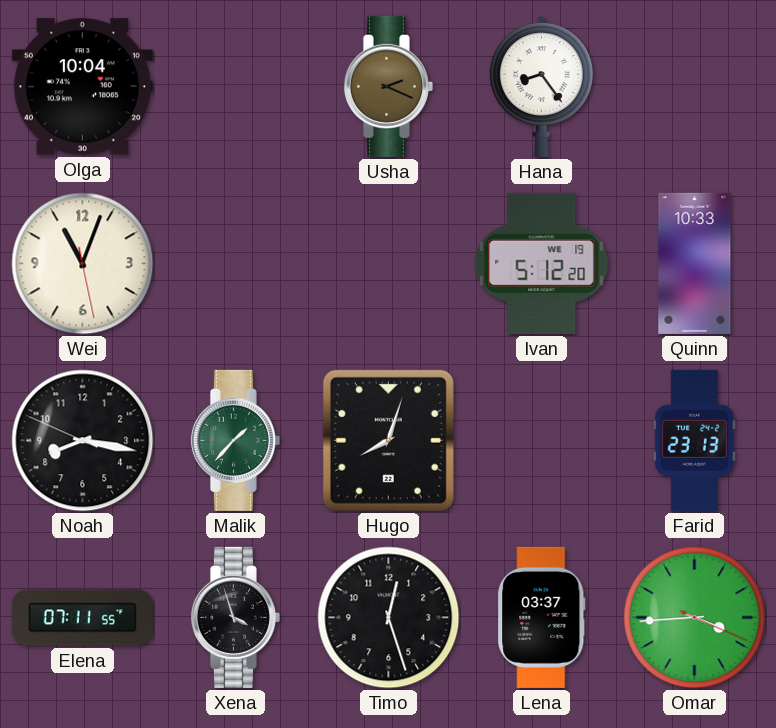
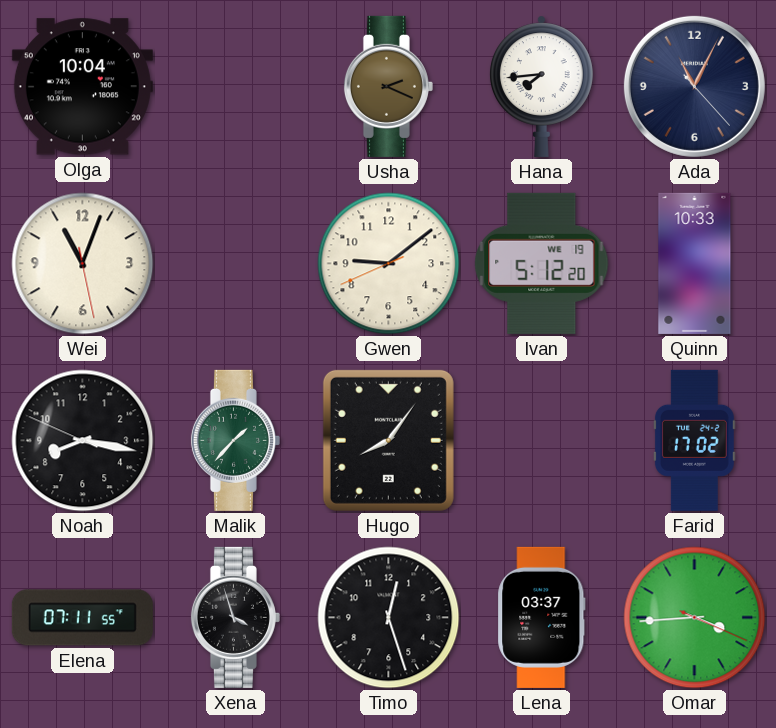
Hana: 8:24 -> 7:44
Ada: none -> 11:04
Gwen: none -> 9:08
Hugo: 8:03 -> 8:06
Farid: 23:13 -> 17:02
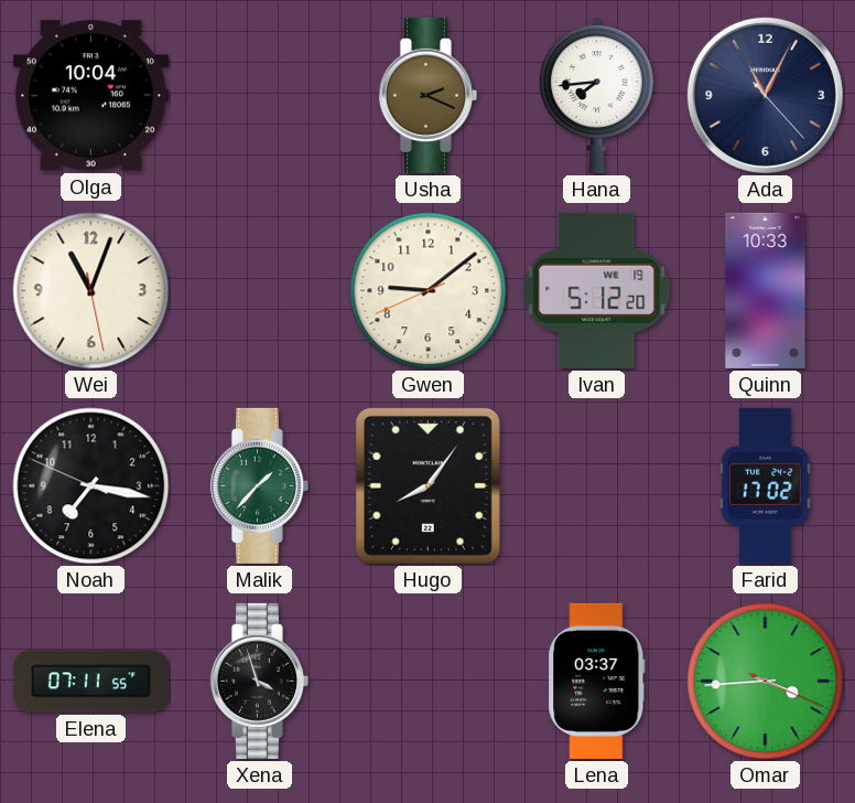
Noah: 8:16 -> 7:16
Timo: 12:27 -> none
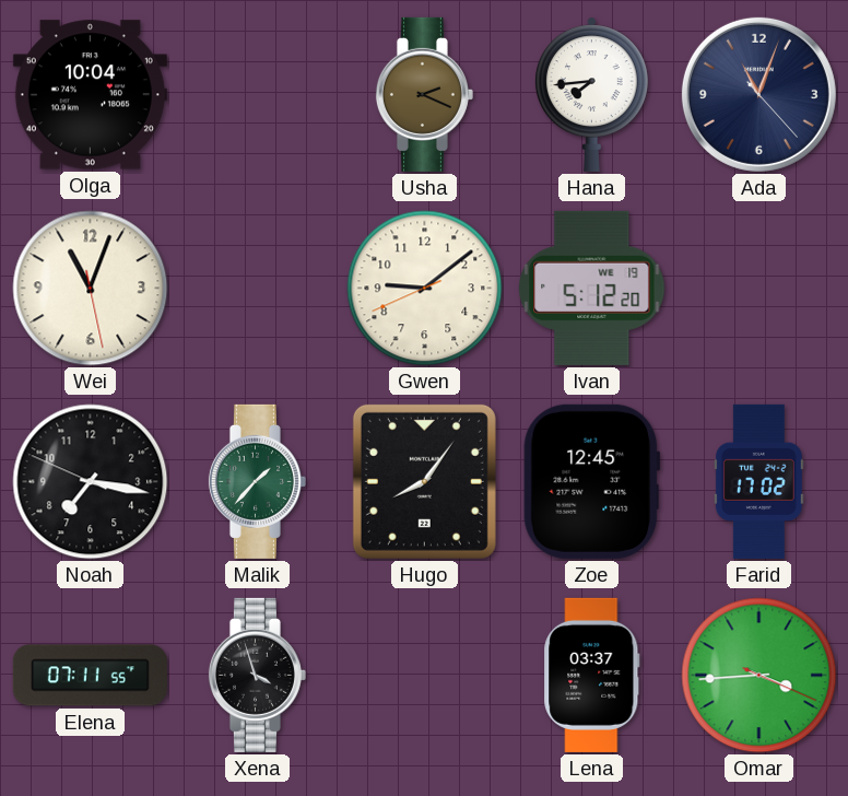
Ada: 11:04 -> 11:03
Quinn: 10:33 -> none
Zoe: none -> 12:45
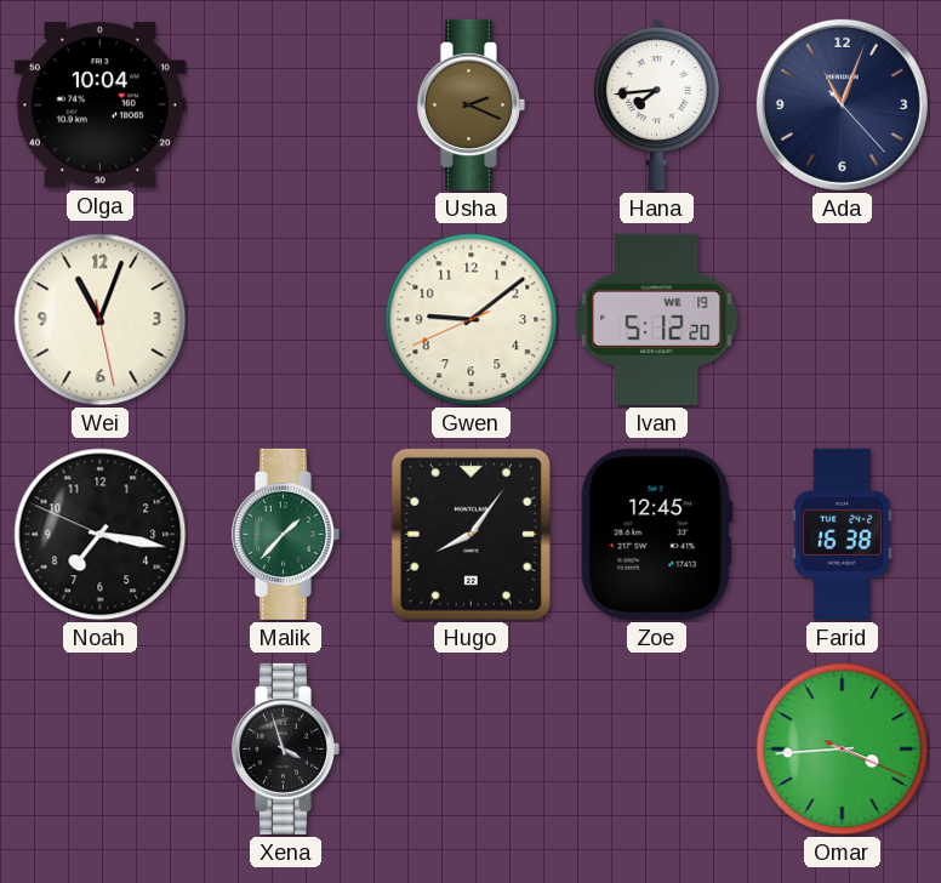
Farid: 17:02 -> 16:38
Elena: 07:11 -> none
Lena: 03:37 -> none
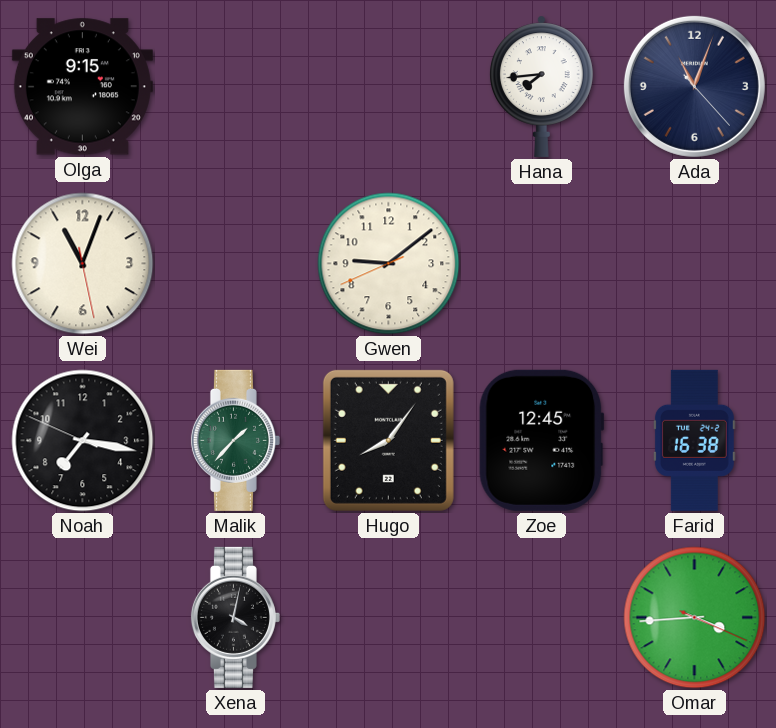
Olga: 10:04 -> 9:15
Usha: 2:19 -> none
Ivan: 5:12 -> none
Xena: 3:57 -> 4:02
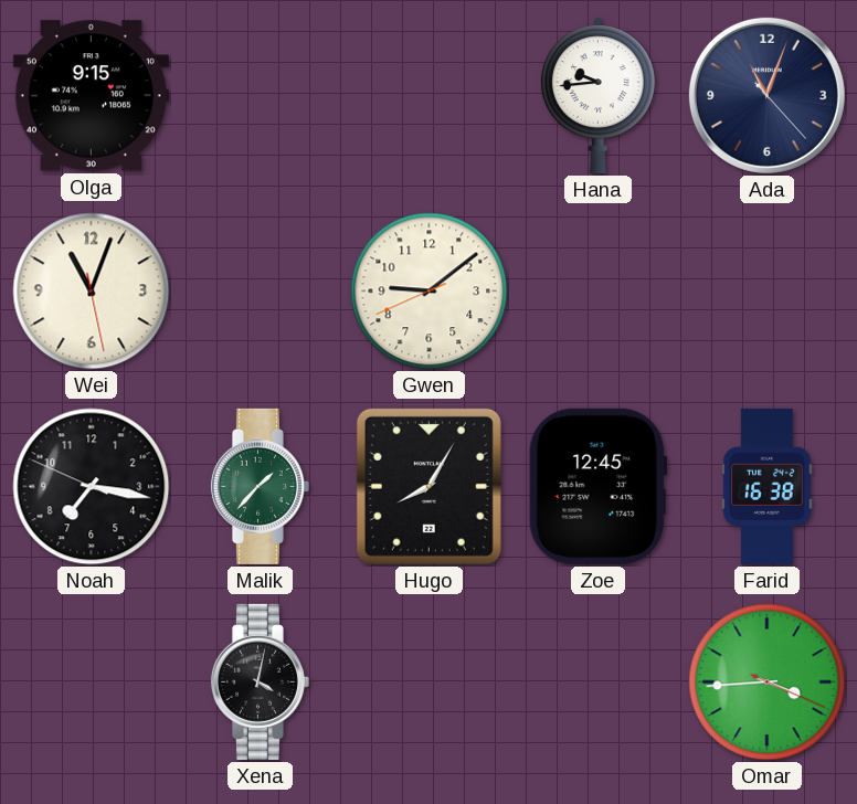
Hana: 7:44 -> 9:44
Hugo: 8:06 -> 8:05
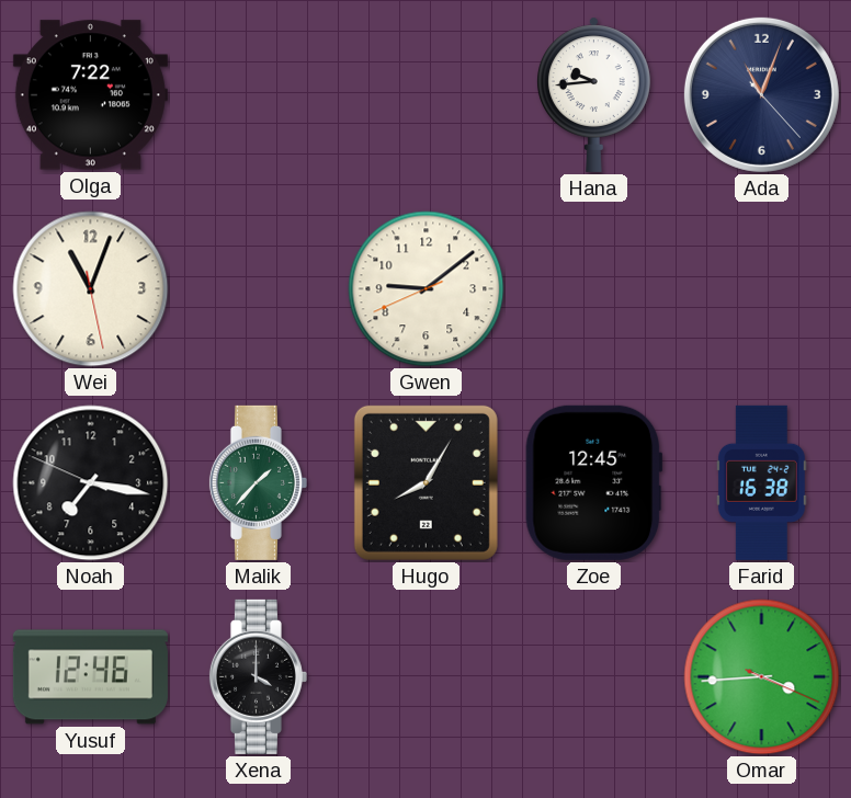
Olga: 9:15 -> 7:22
Yusuf: none -> 12:46
Xena: 4:02 -> 4:00
